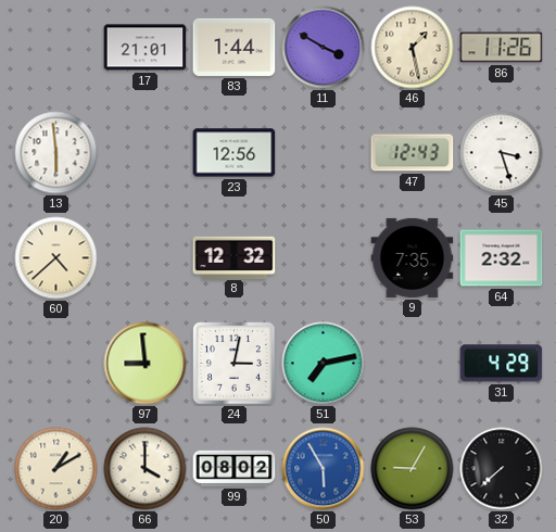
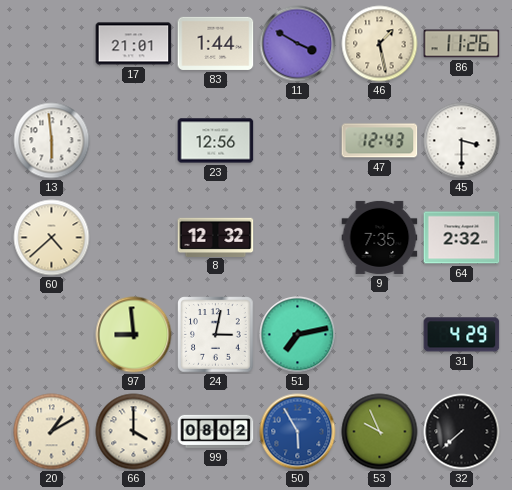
45: 3:27 -> 3:30
53: 9:05 -> 9:56
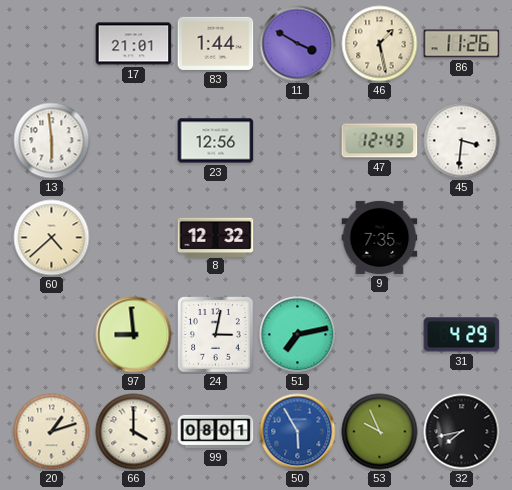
45: 3:30 -> 3:31
64: 2:32 -> none
20: 1:10 -> 1:12
99: 08:02 -> 08:01
32: 7:38 -> 7:43
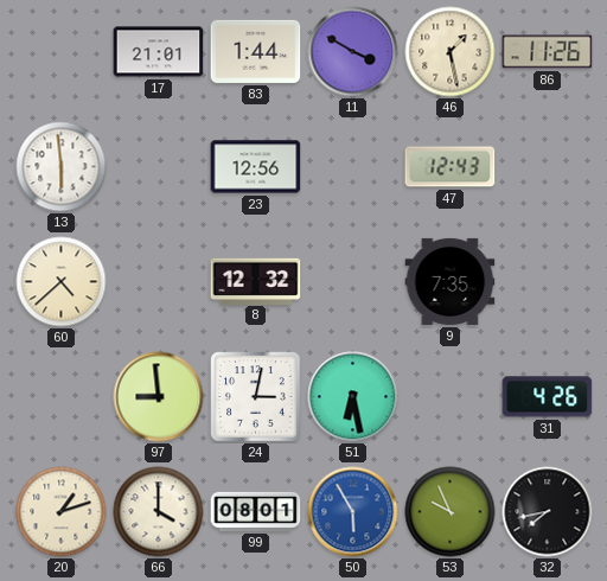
45: 3:31 -> none
51: 7:13 -> 6:28
31: 4:29 -> 4:26
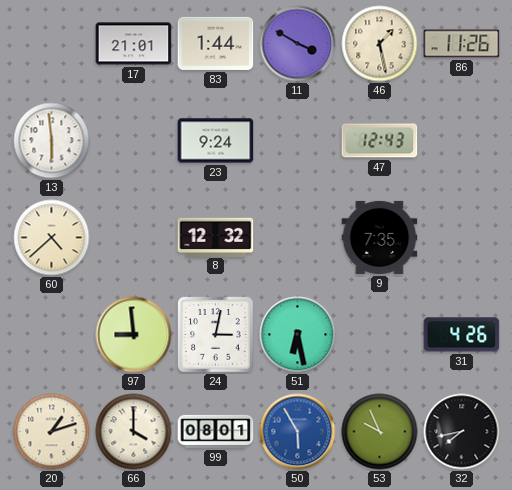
23: 12:56 -> 9:24
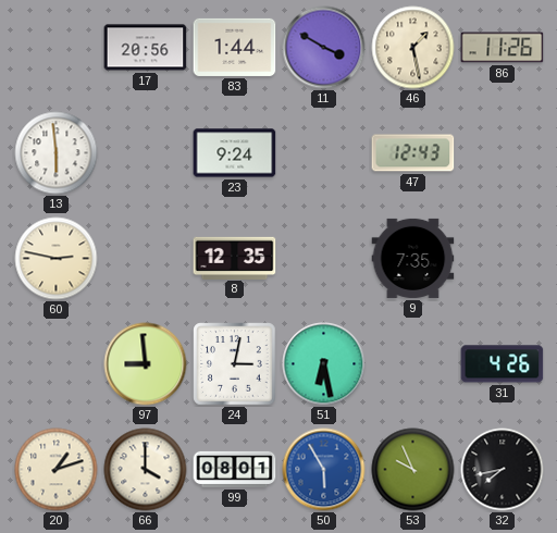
17: 21:01 -> 20:56
60: 4:38 -> 2:47
8: 12:32 -> 12:35
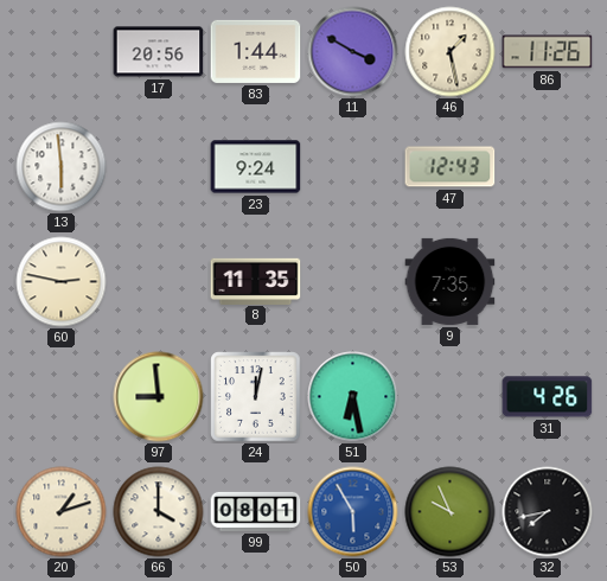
8: 12:35 -> 11:35
24: 3:02 -> 12:02
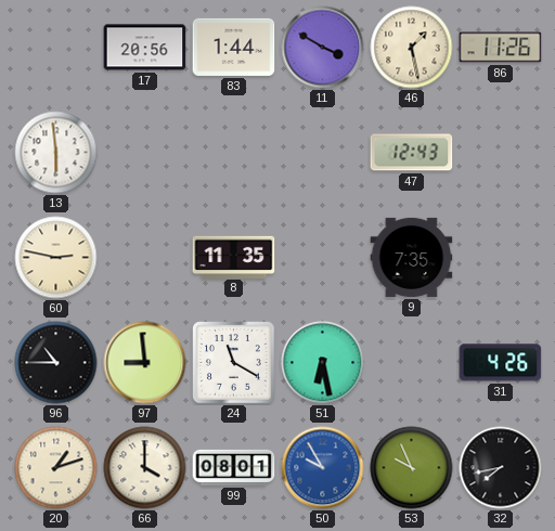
23: 9:24 -> none
96: none -> 10:45
24: 12:02 -> 11:20
50: 5:55 -> 9:55
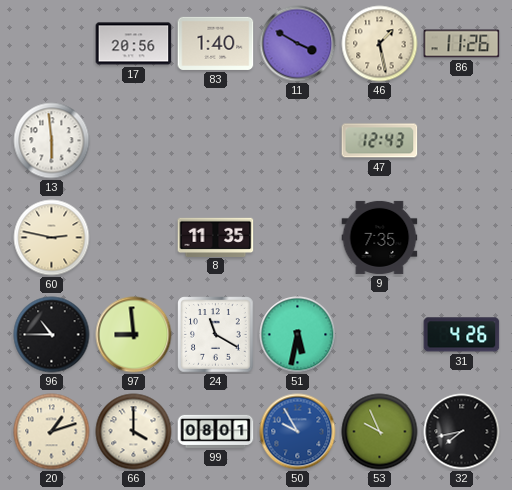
83: 1:44 -> 1:40
51: 6:28 -> 5:32
